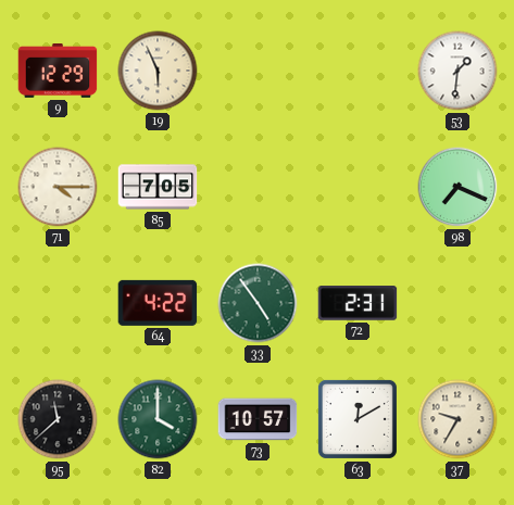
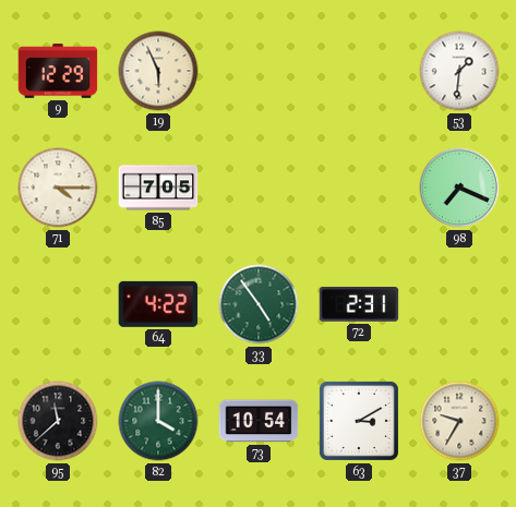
73: 10:57 -> 10:54
63: 12:10 -> 3:10
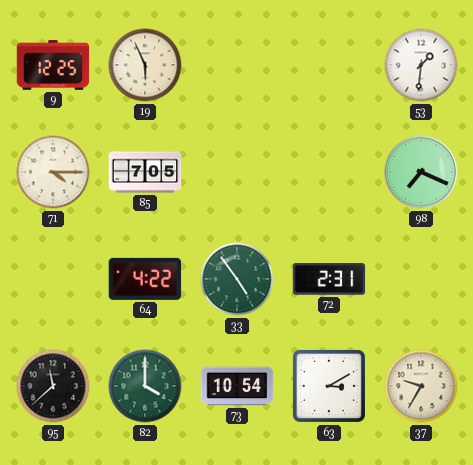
9: 12:29 -> 12:25
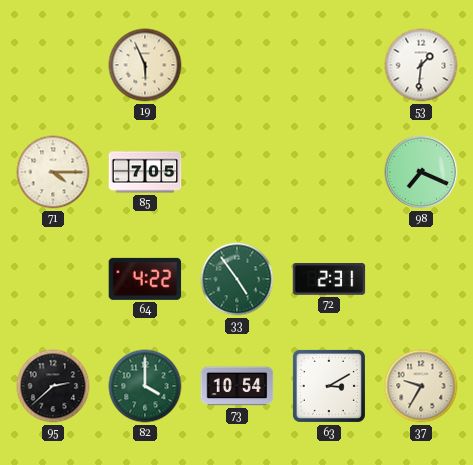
9: 12:25 -> none
95: 11:38 -> 2:38
